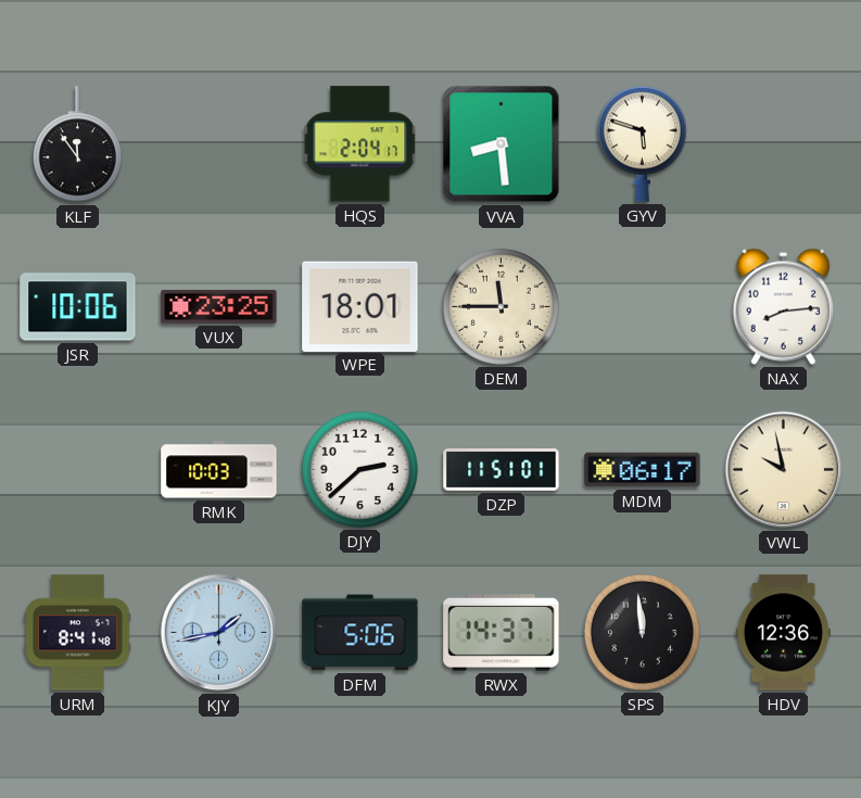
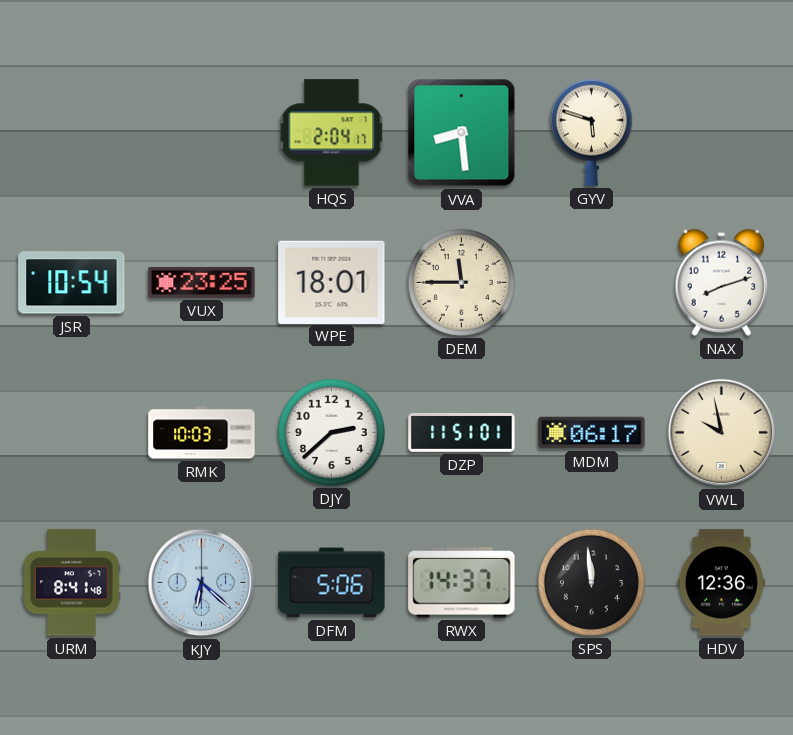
KLF: 11:54 -> none
JSR: 10:06 -> 10:54
NAX: 8:14 -> 8:12
KJY: 1:43 -> 6:22
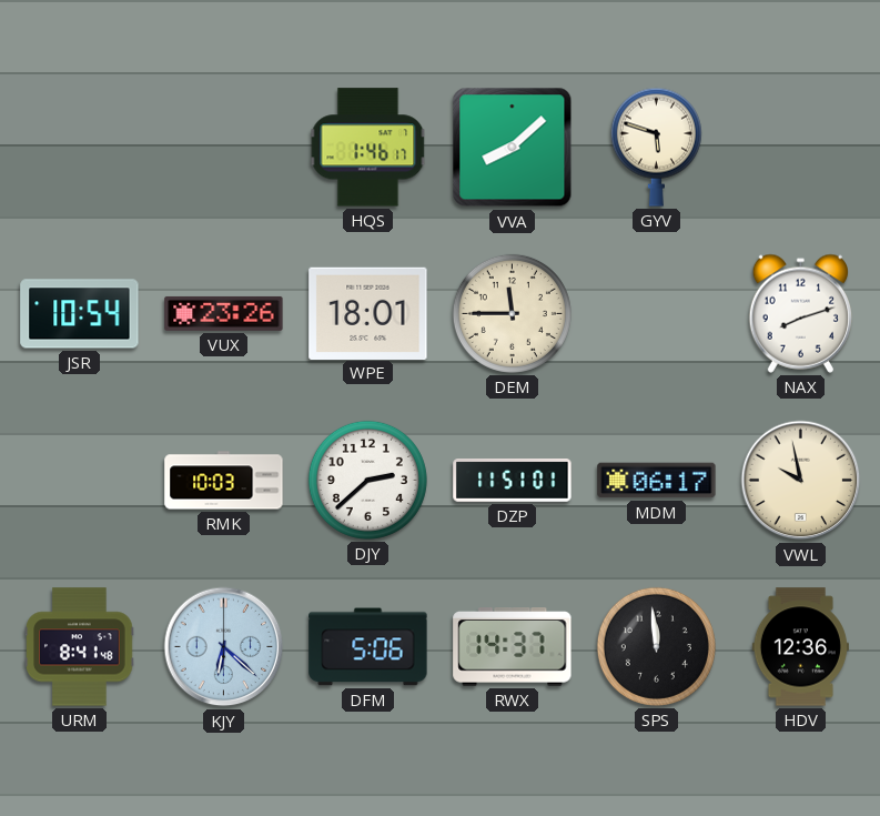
HQS: 2:04 -> 1:46
VVA: 8:29 -> 8:08
VUX: 23:25 -> 23:26
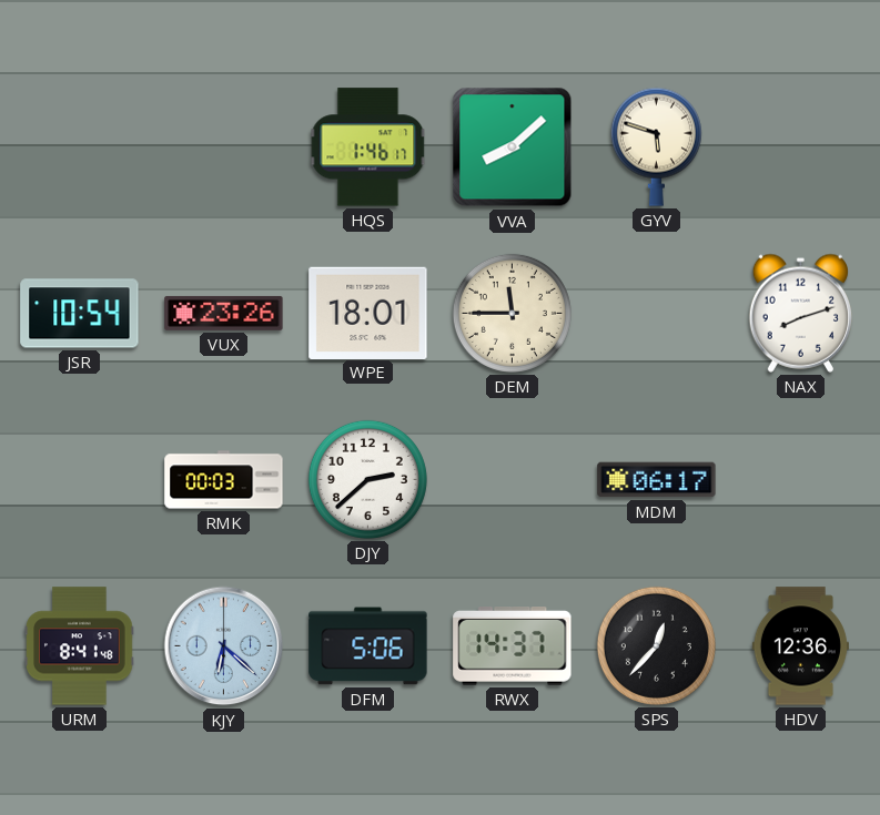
RMK: 10:03 -> 00:03
DZP: 11:51 -> none
VWL: 9:58 -> none
SPS: 11:59 -> 12:37
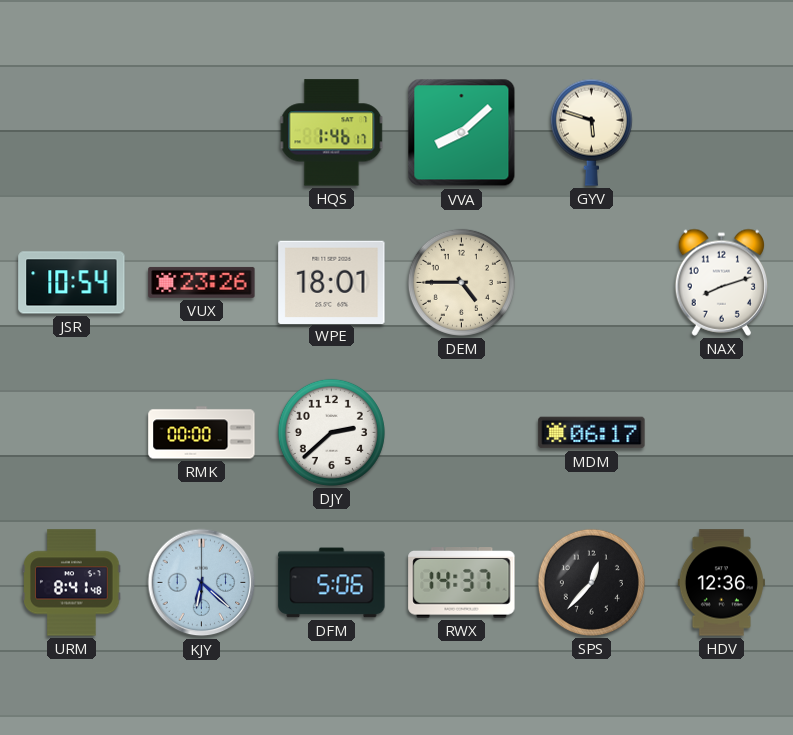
DEM: 11:45 -> 4:45
RMK: 00:03 -> 00:00
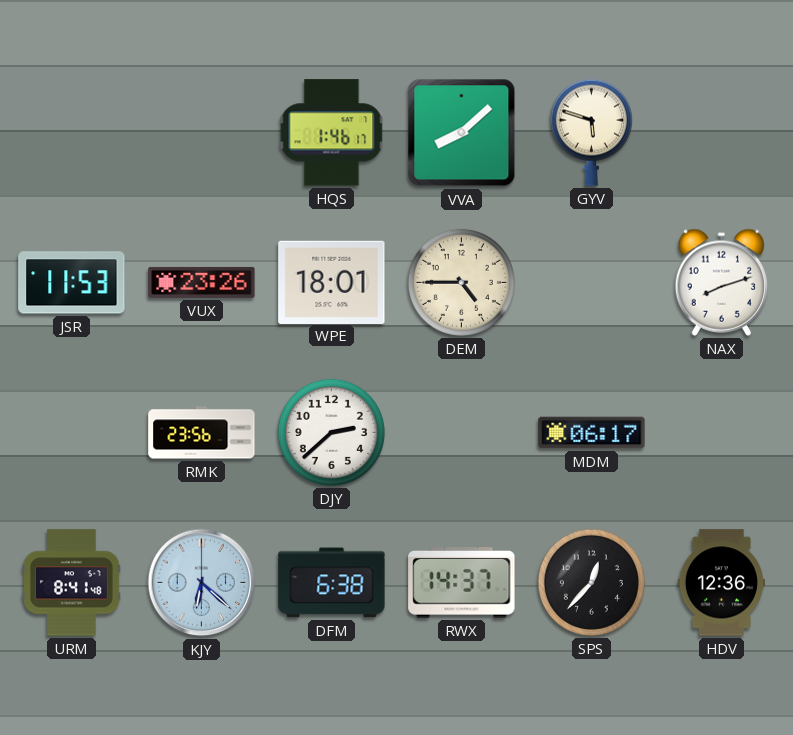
JSR: 10:54 -> 11:53
RMK: 00:00 -> 23:56
DFM: 5:06 -> 6:38
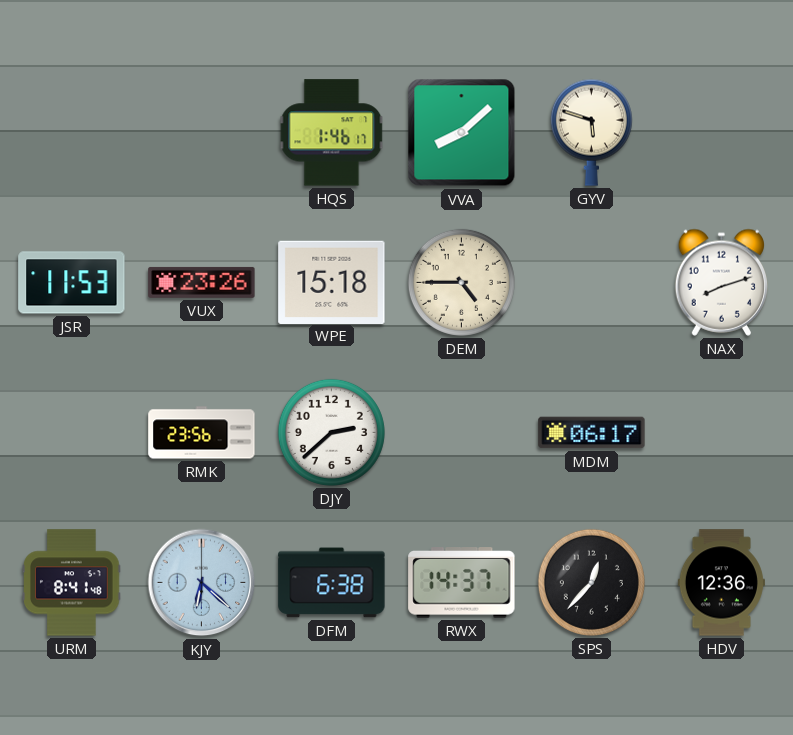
WPE: 18:01 -> 15:18
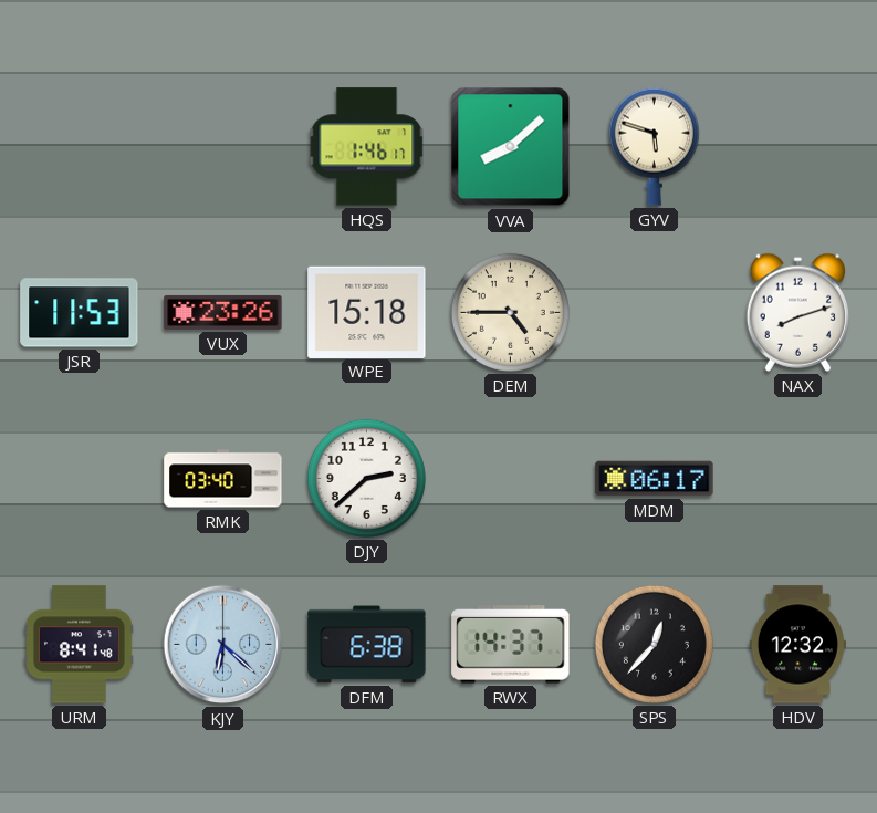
RMK: 23:56 -> 03:40
HDV: 12:36 -> 12:32
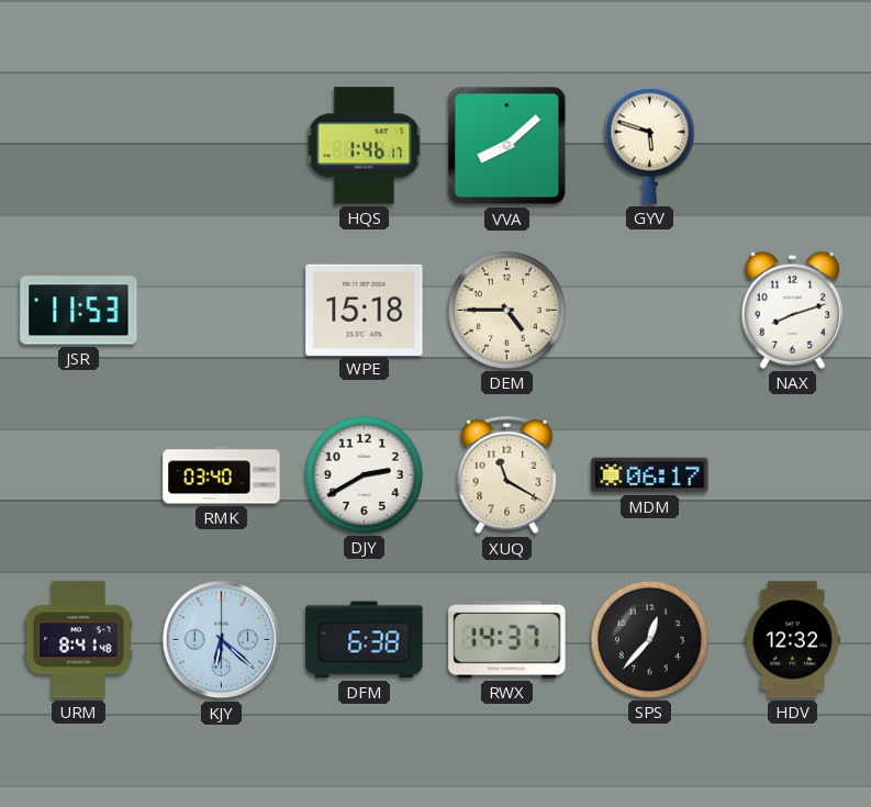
VUX: 23:26 -> none
DJY: 2:38 -> 2:40
XUQ: none -> 11:20
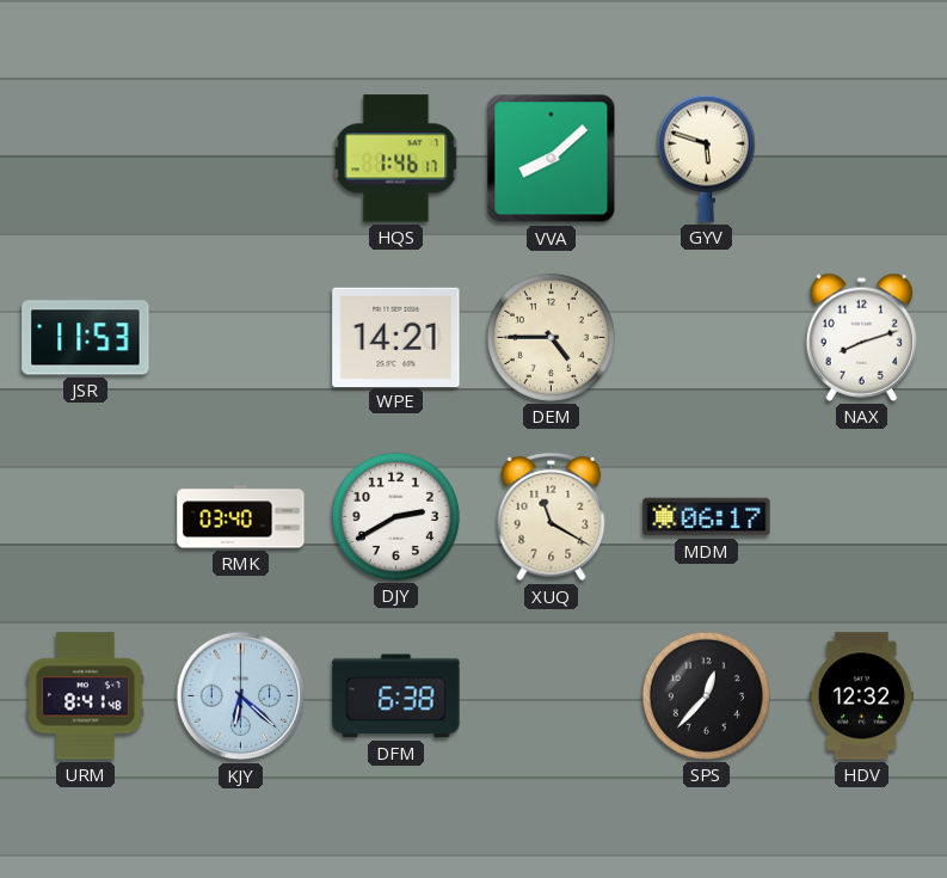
WPE: 15:18 -> 14:21
RWX: 14:37 -> none
